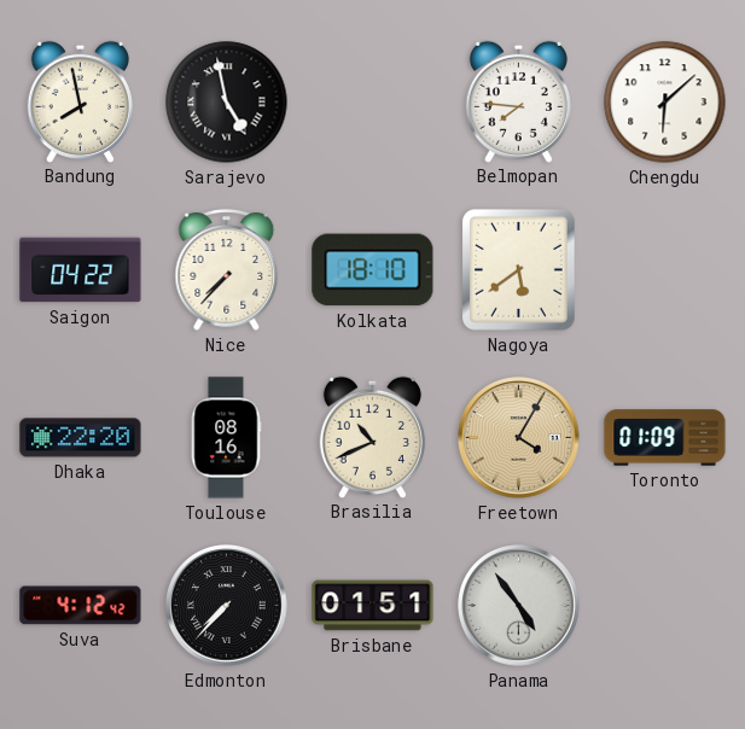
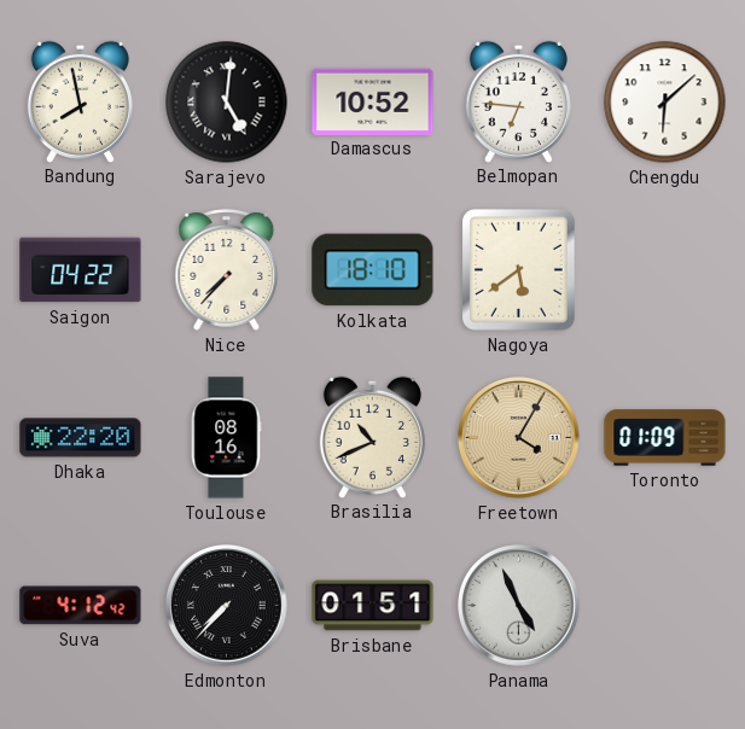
Sarajevo: 4:58 -> 5:01
Damascus: none -> 10:52
Belmopan: 7:46 -> 6:46
Panama: 4:54 -> 4:56
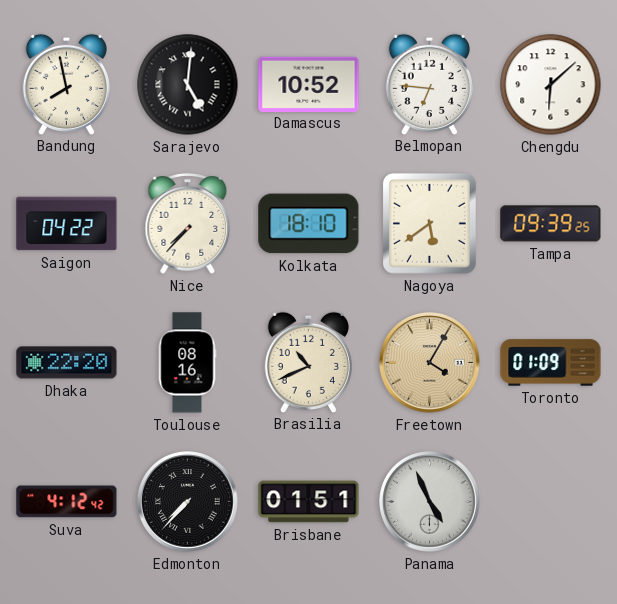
Tampa: none -> 09:39
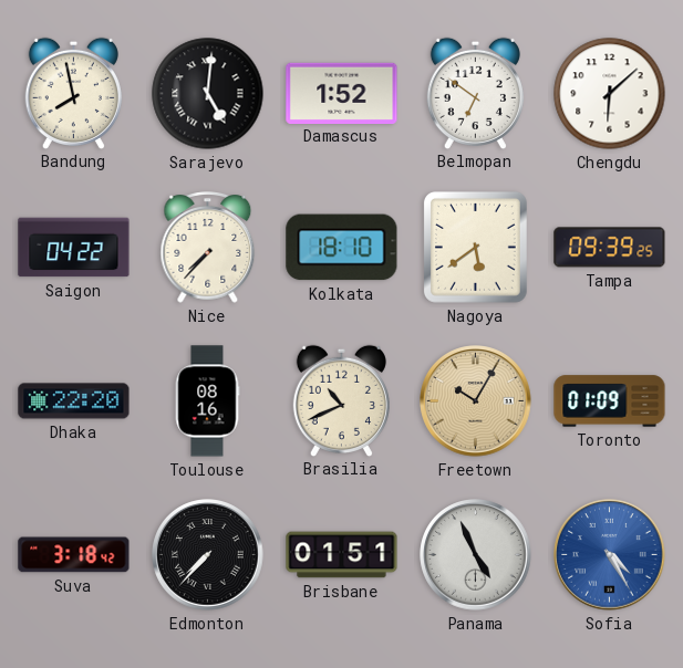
Damascus: 10:52 -> 1:52
Belmopan: 6:46 -> 6:51
Freetown: 4:05 -> 10:05
Suva: 4:12 -> 3:18
Sofia: none -> 4:25
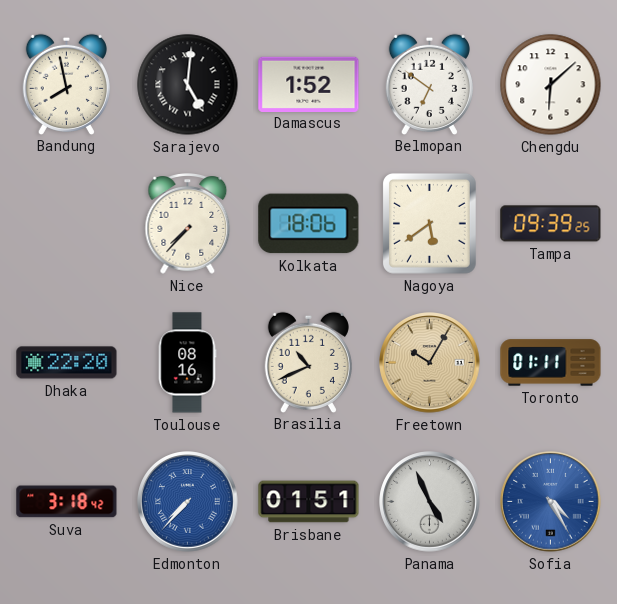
Saigon: 04:22 -> none
Kolkata: 18:10 -> 18:06
Toronto: 01:09 -> 01:11
Edmonton dial: black -> blue
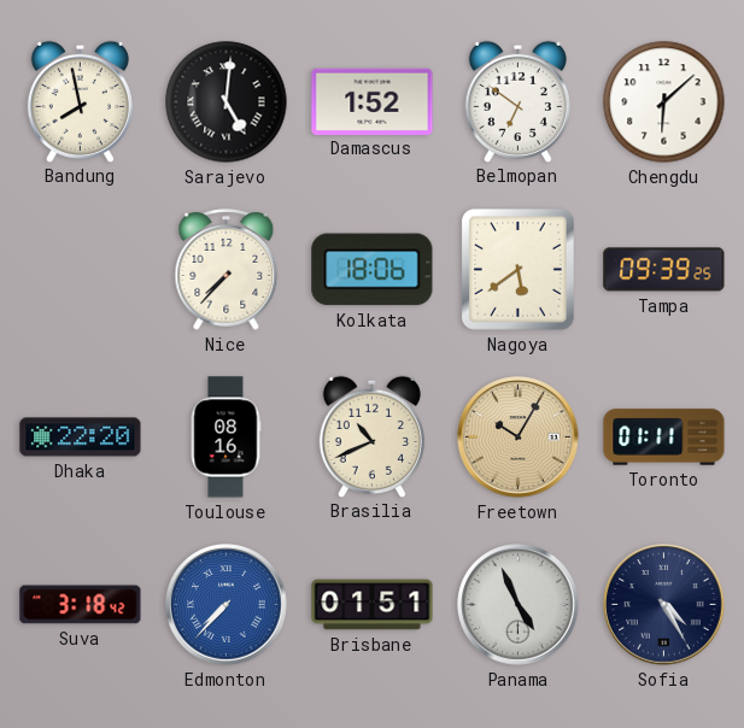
Sofia dial: blue -> navy
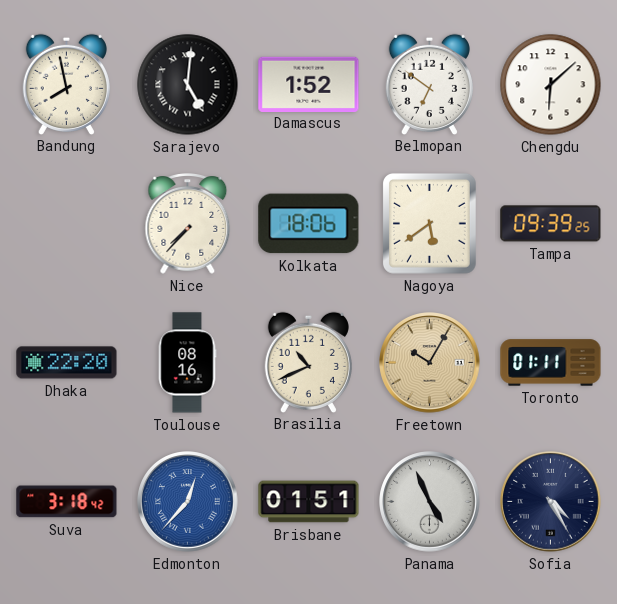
Edmonton: 7:37 -> 12:37
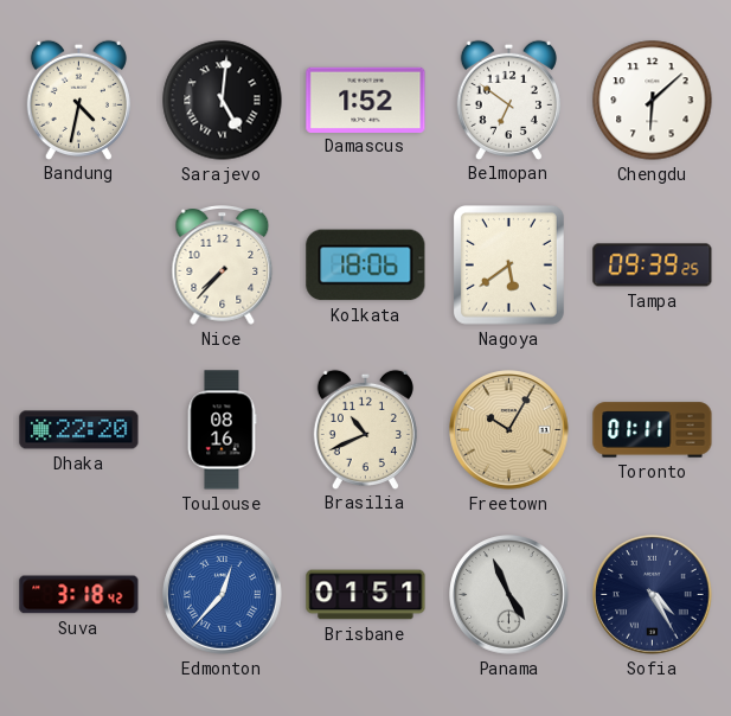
Bandung: 7:58 -> 4:32
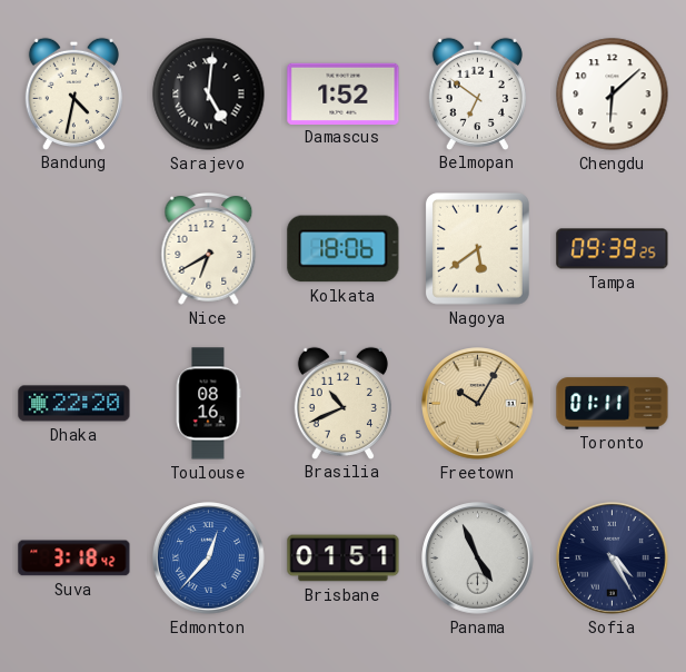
Nice: 7:37 -> 6:40
